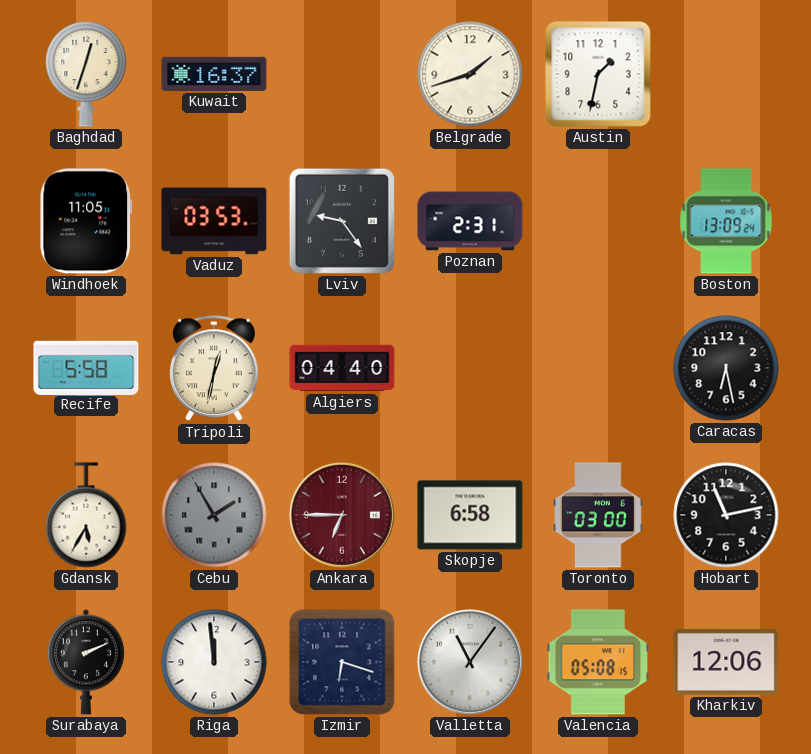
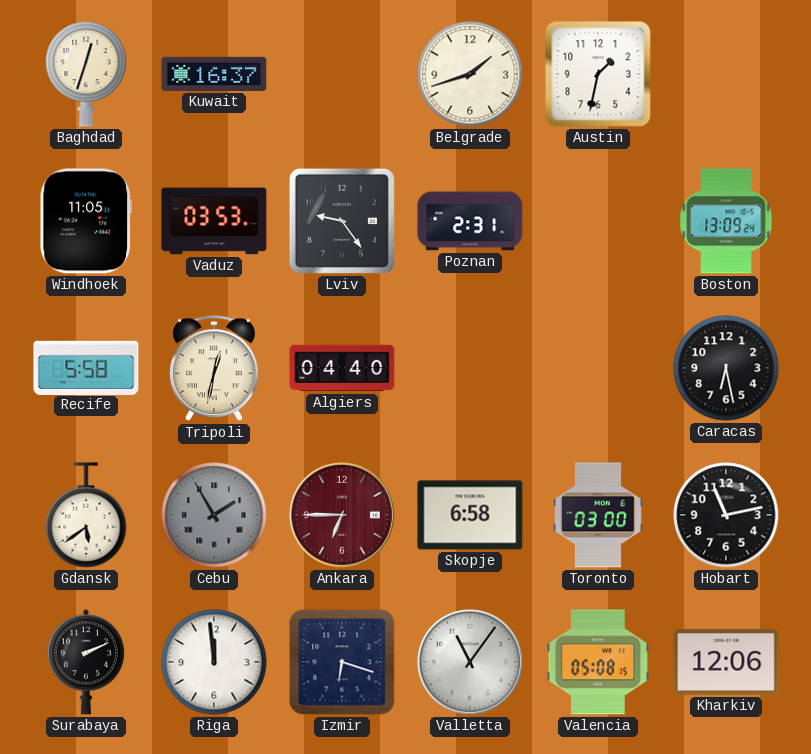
Gdansk: 5:35 -> 5:39
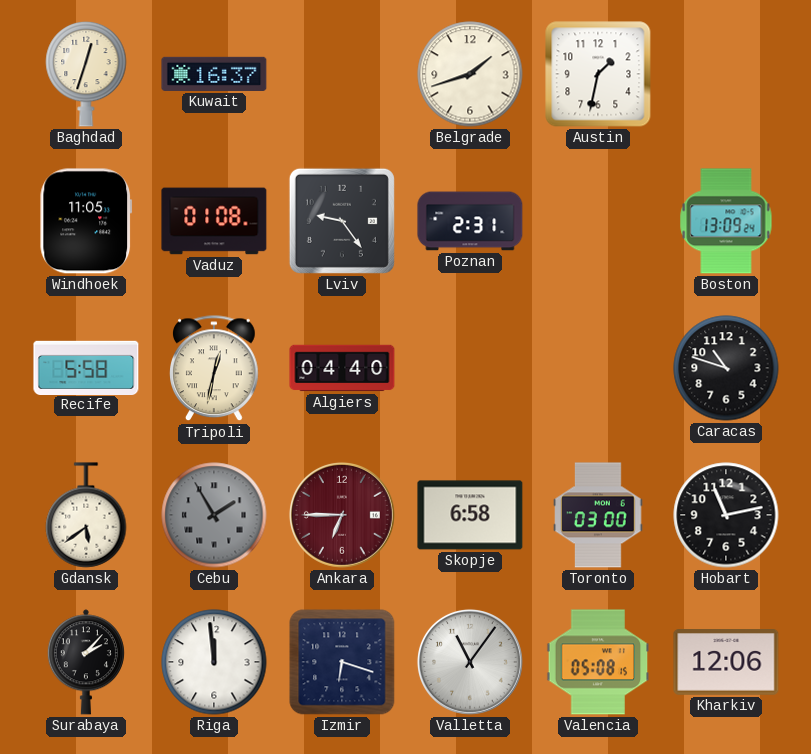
Vaduz: 03:53 -> 01:08
Caracas: 6:28 -> 10:48
Surabaya: 2:11 -> 2:07
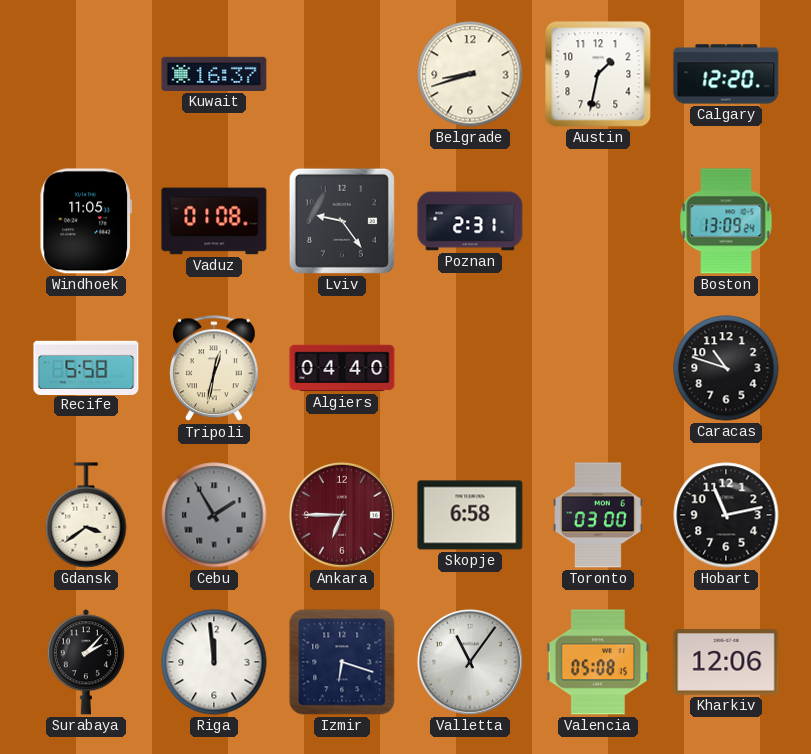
Baghdad: 12:33 -> none
Belgrade: 1:42 -> 8:42
Calgary: none -> 12:20
Gdansk: 5:39 -> 3:39
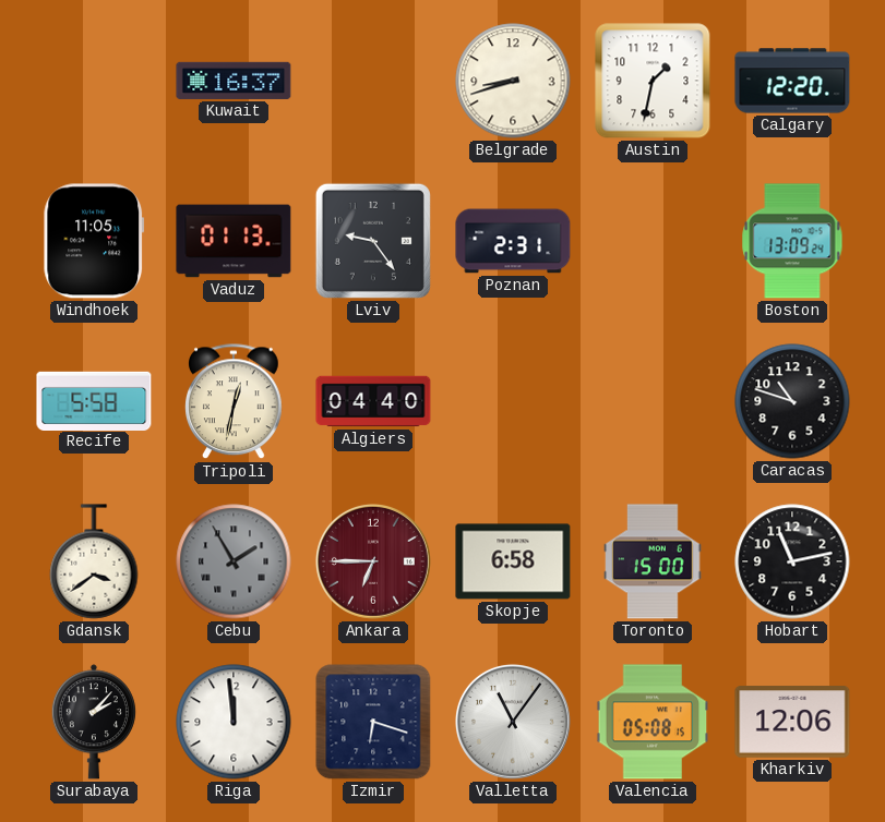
Vaduz: 01:08 -> 01:13
Toronto: 03:00 -> 15:00
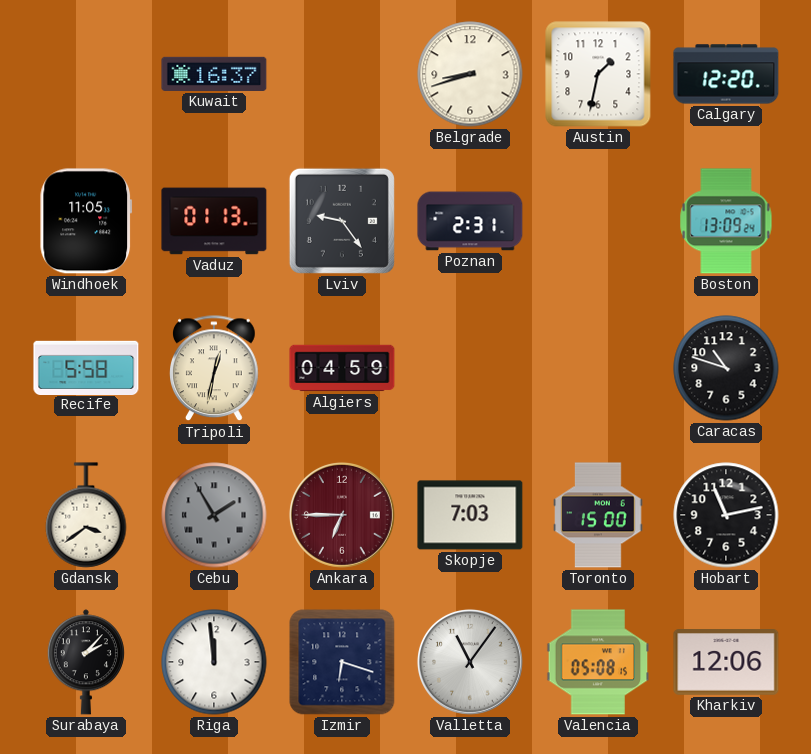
Algiers: 04:40 -> 04:59
Skopje: 6:58 -> 7:03
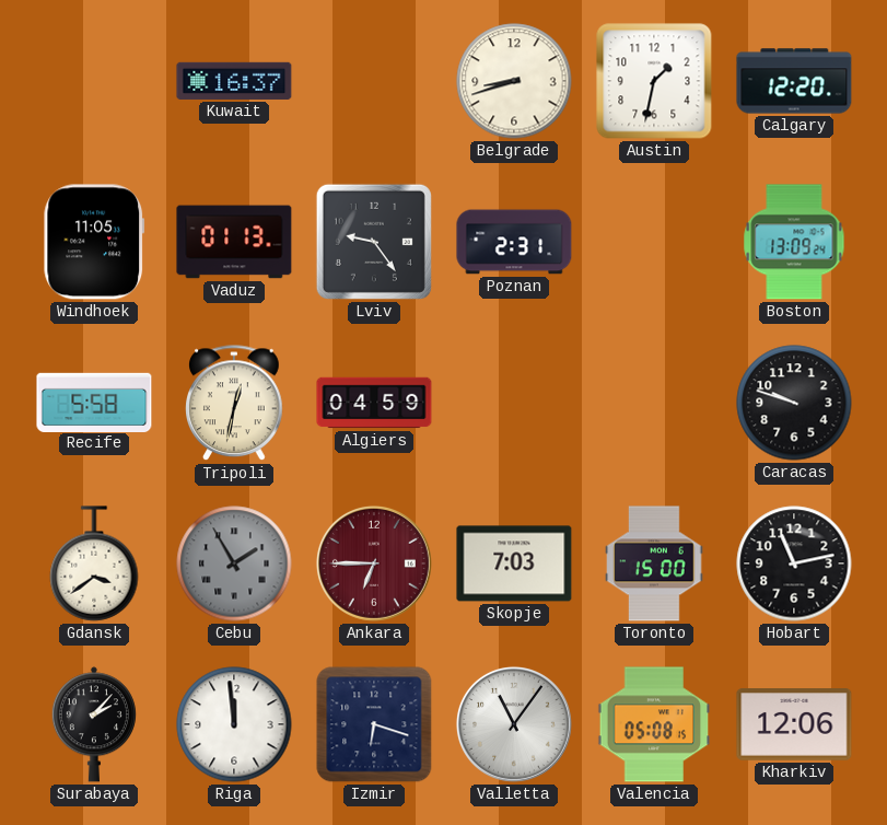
Caracas: 10:48 -> 9:48
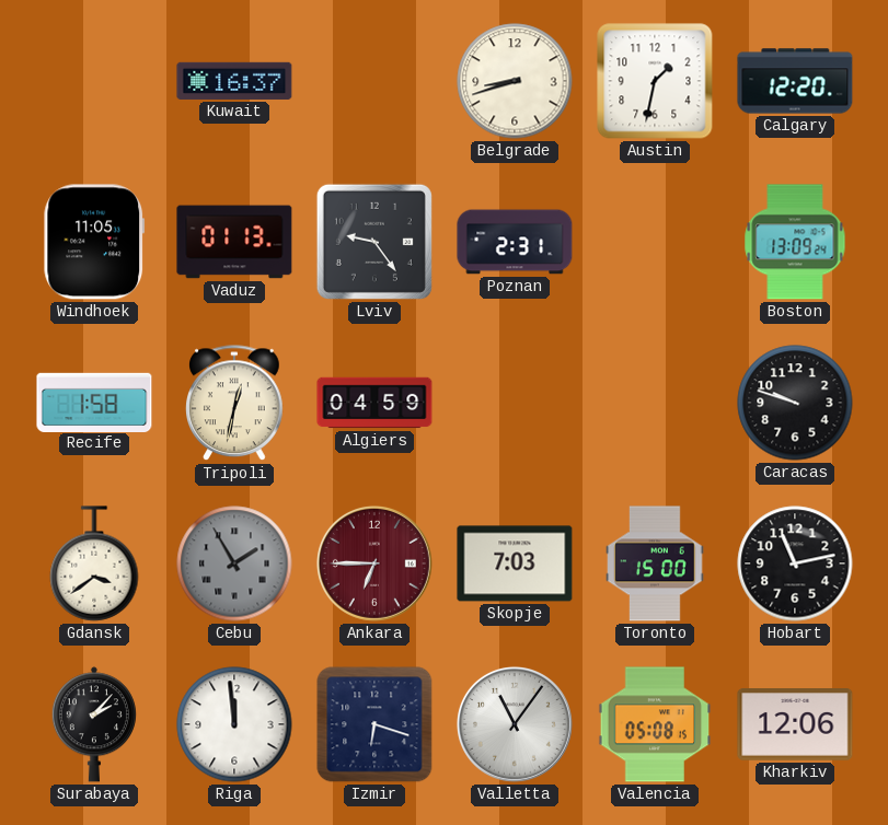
Recife: 5:58 -> 1:58
